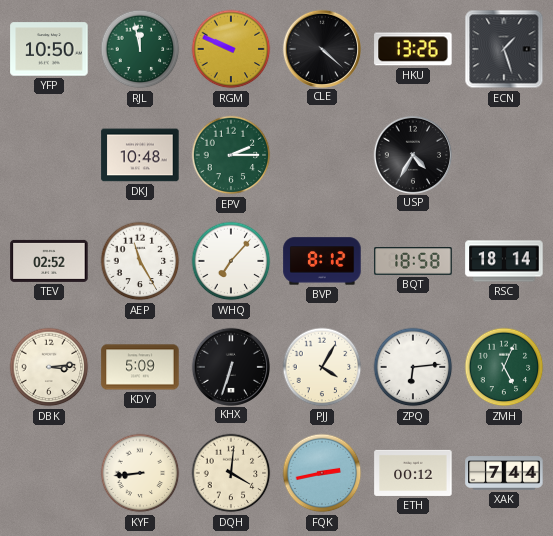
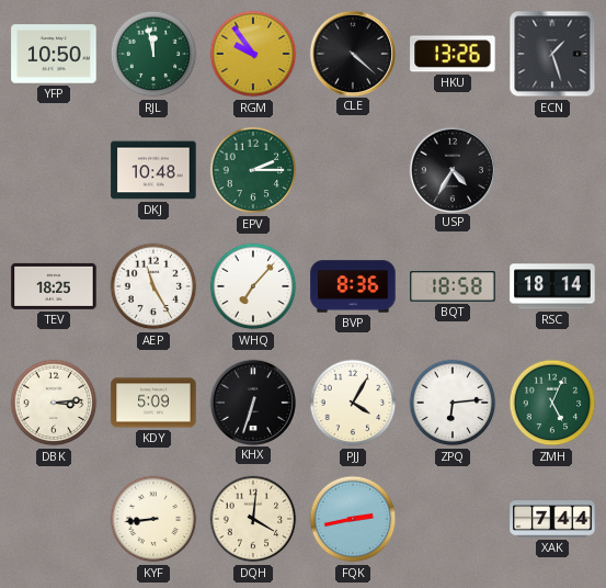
RGM: 9:49 -> 9:54
TEV: 02:52 -> 18:25
BVP: 8:12 -> 8:36
ETH: 00:12 -> none
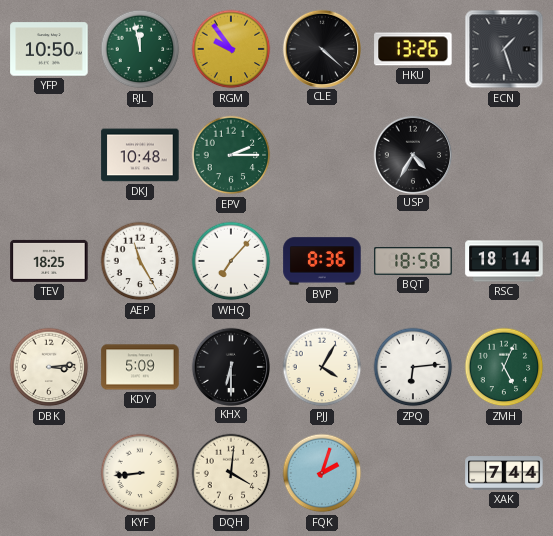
KHX: 6:33 -> 6:30
FQK: 2:43 -> 2:03
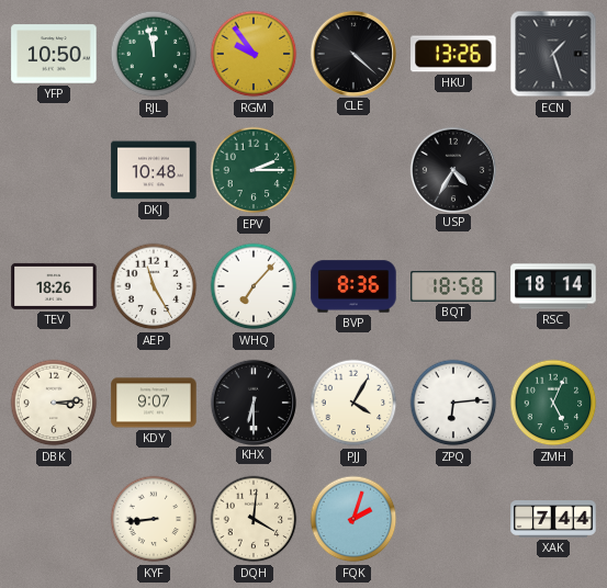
TEV: 18:25 -> 18:26
KDY: 5:09 -> 9:07
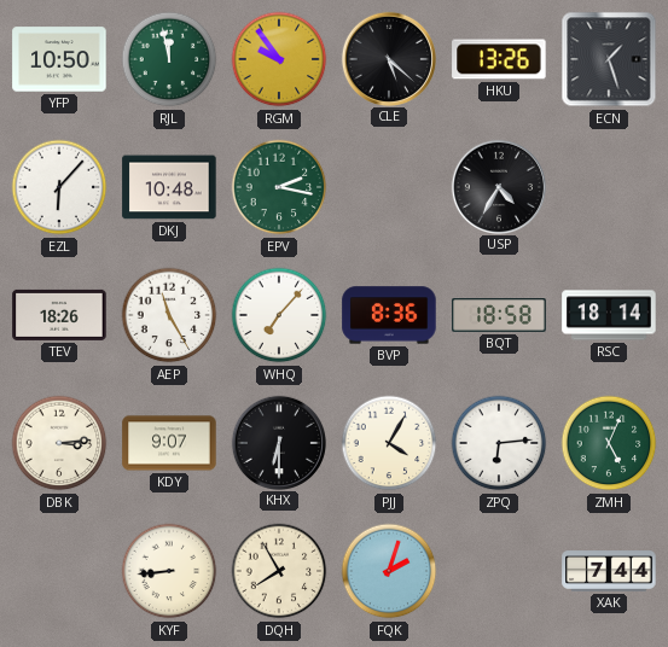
CLE: 4:22 -> 5:22
EZL: none -> 6:07
EPV: 2:15 -> 2:17
DQH: 4:01 -> 7:55
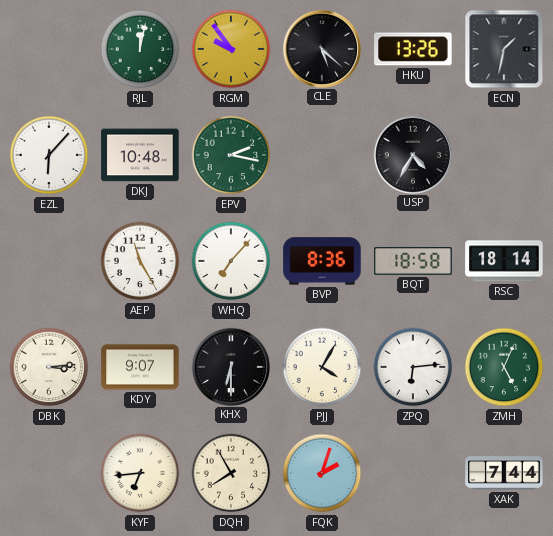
YFP: 10:50 -> none
RJL: 11:58 -> 12:02
ECN: 1:27 -> 1:32
TEV: 18:26 -> none
KYF: 8:44 -> 6:44
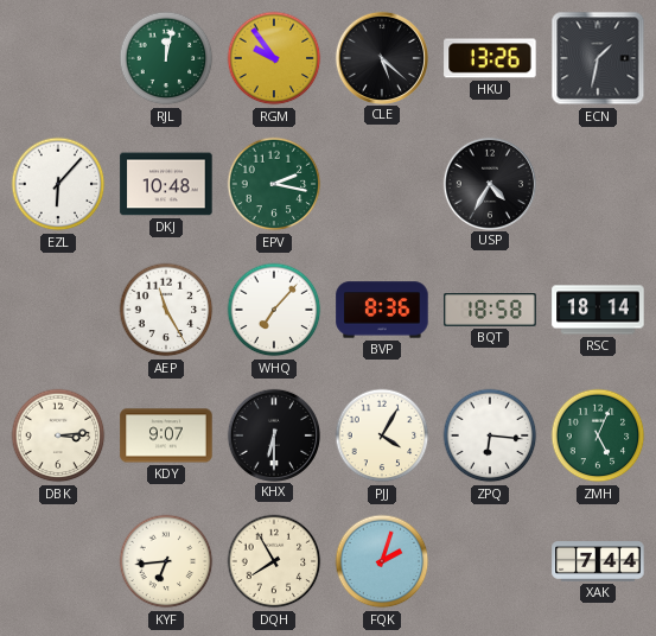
ZPQ: 6:14 -> 6:16
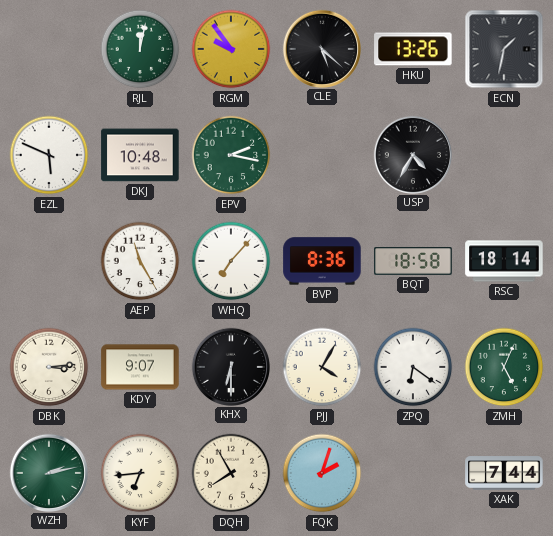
EZL: 6:07 -> 5:49
ZPQ: 6:16 -> 6:21
WZH: none -> 2:13
